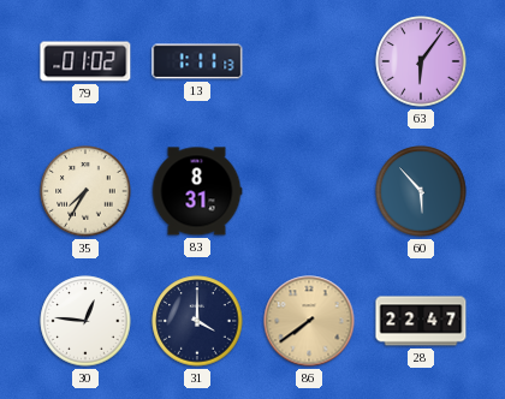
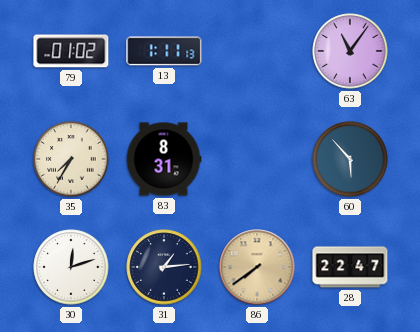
63: 6:06 -> 11:06
30: 12:46 -> 12:12
31: 4:00 -> 1:14
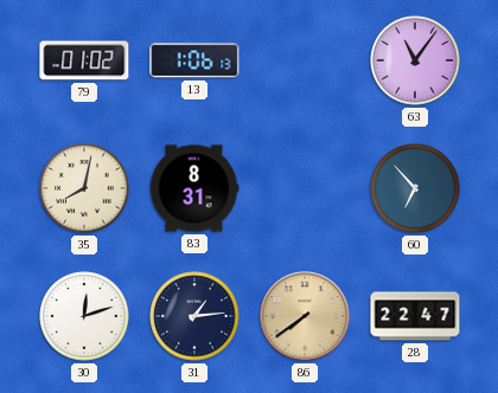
13: 1:11 -> 1:06
35: 7:35 -> 8:02
60: 5:53 -> 6:53
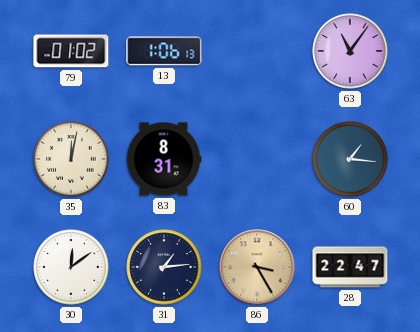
35: 8:02 -> 12:02
60: 6:53 -> 1:16
30: 12:12 -> 12:09
86: 7:39 -> 3:25
